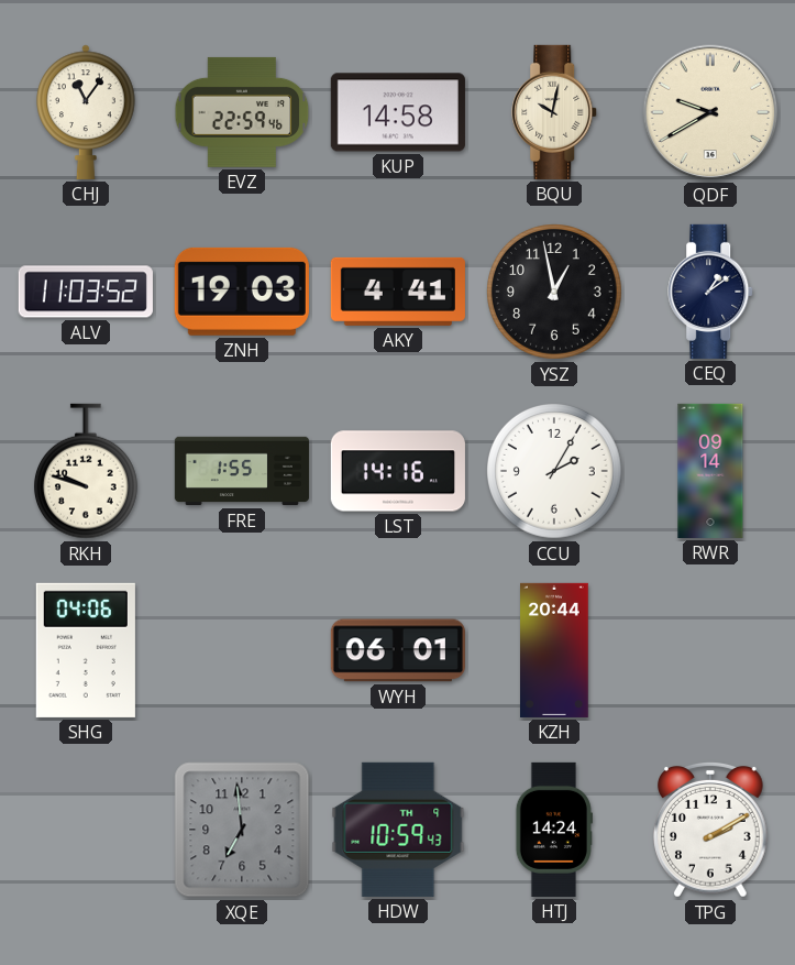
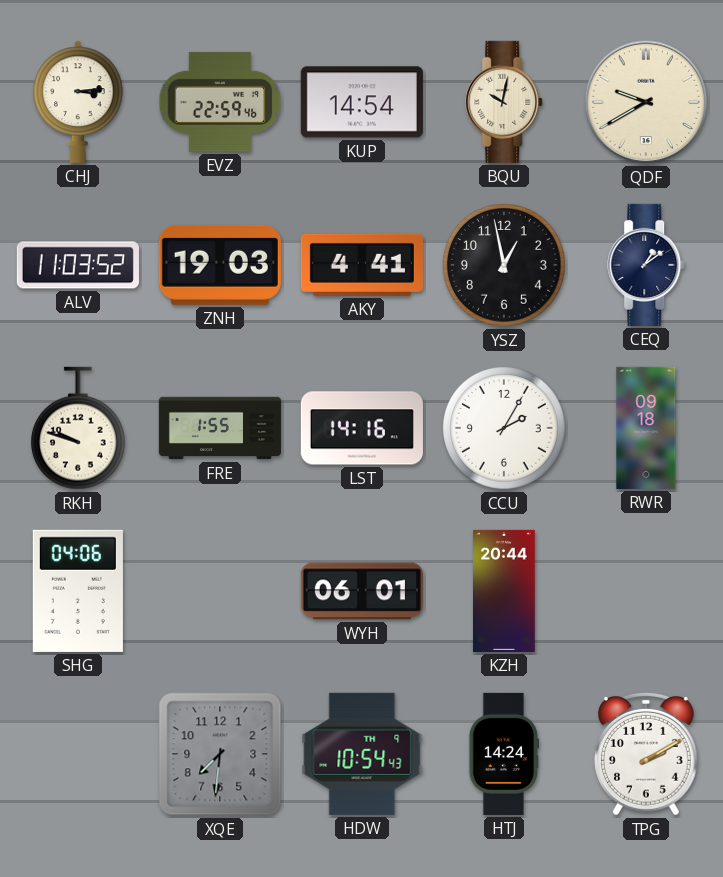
CHJ: 11:06 -> 3:14
KUP: 14:58 -> 14:54
RWR: 09:14 -> 09:18
XQE: 6:59 -> 7:31
HDW: 10:59 -> 10:54
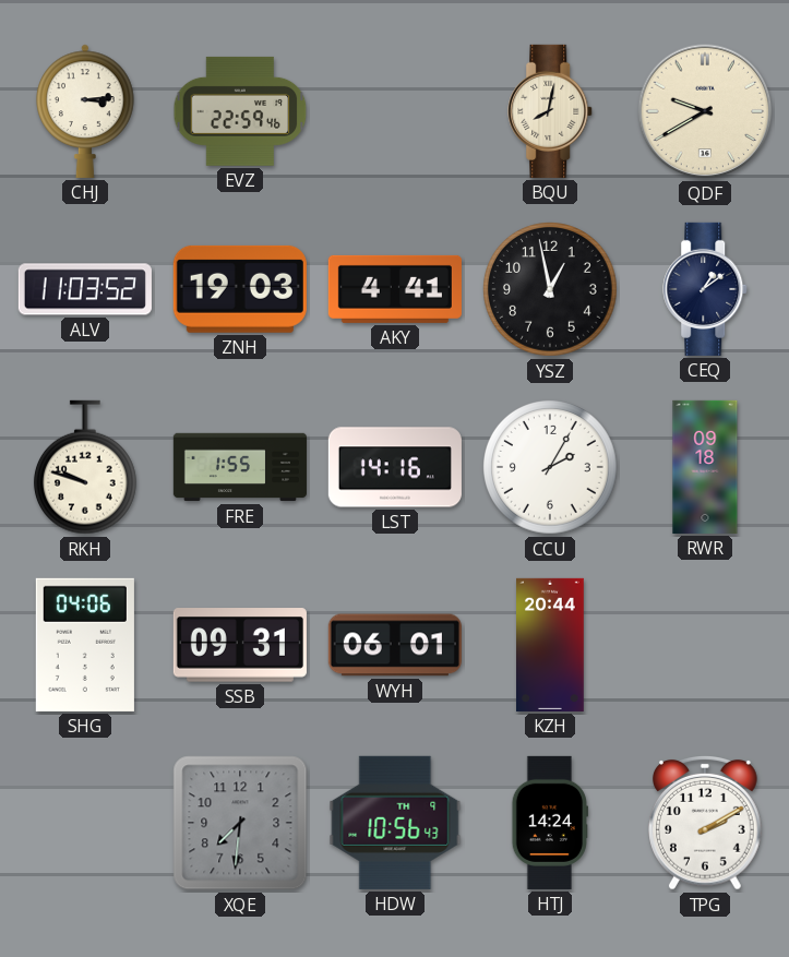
KUP: 14:54 -> none
BQU: 10:02 -> 8:02
SSB: none -> 09:31
HDW: 10:54 -> 10:56
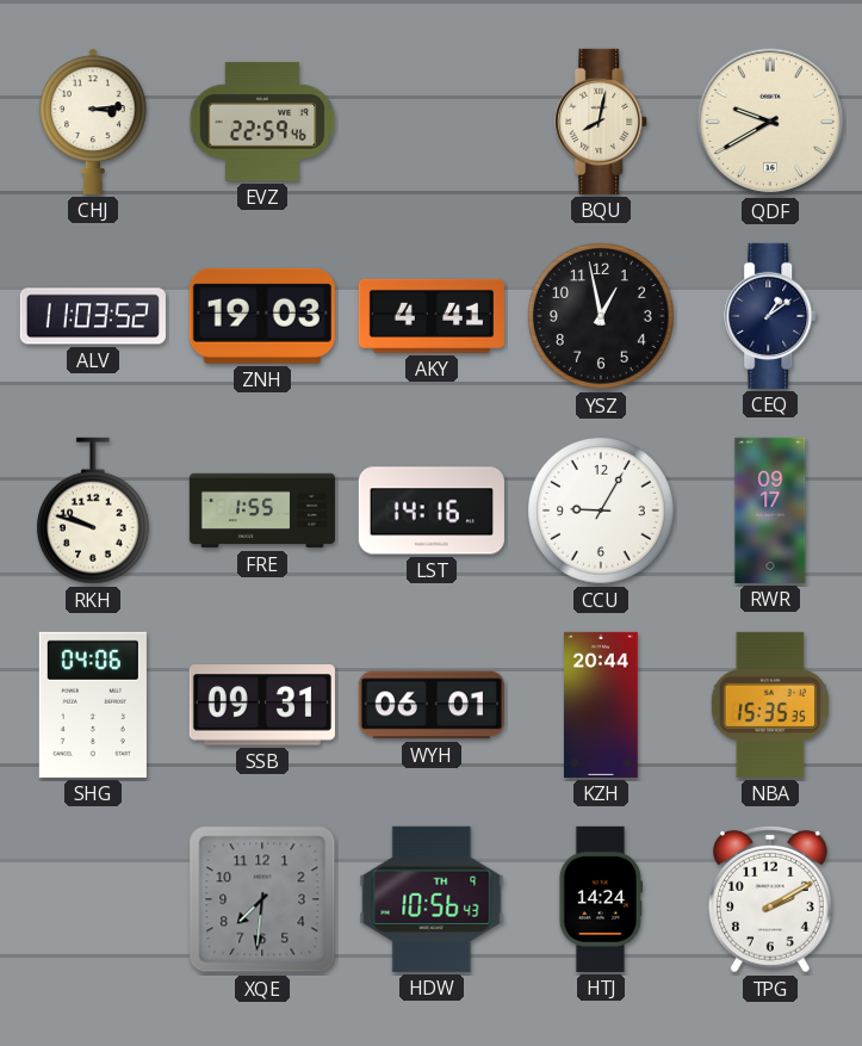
CCU: 2:05 -> 9:05
RWR: 09:18 -> 09:17
NBA: none -> 15:35
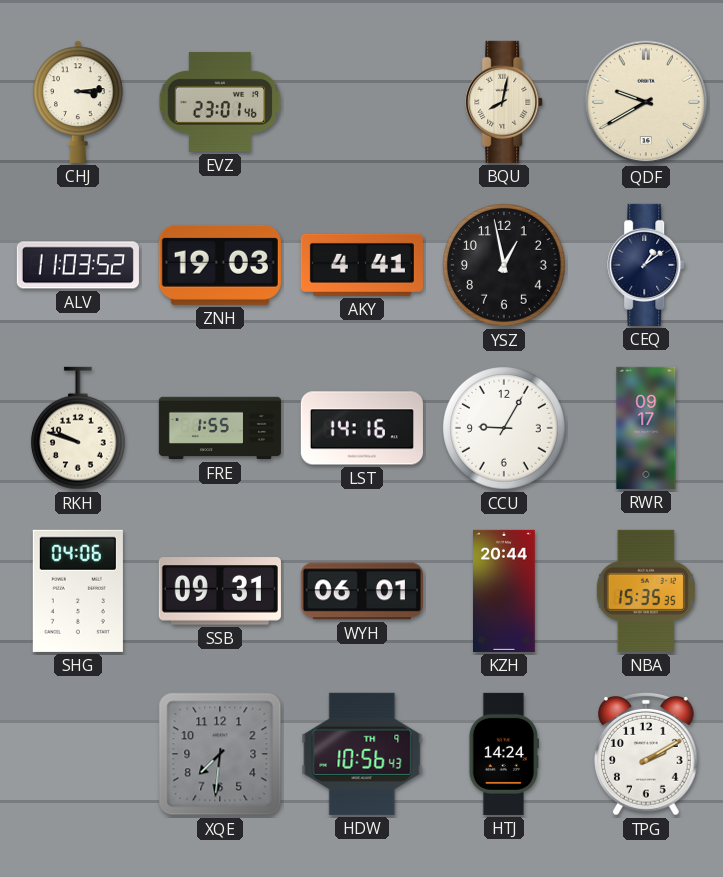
EVZ: 22:59 -> 23:01
